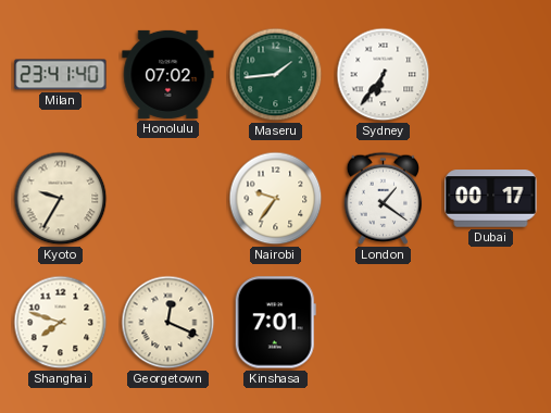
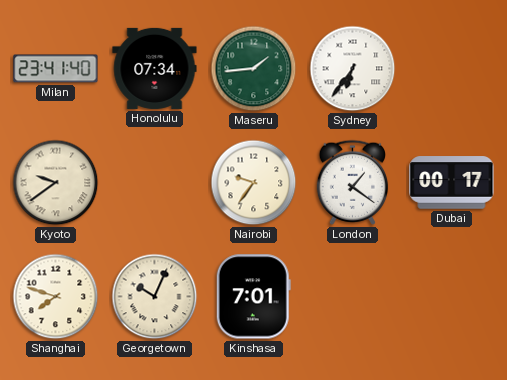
Honolulu: 07:02 -> 07:34
Kyoto: 9:35 -> 9:39
Georgetown: 12:19 -> 10:04
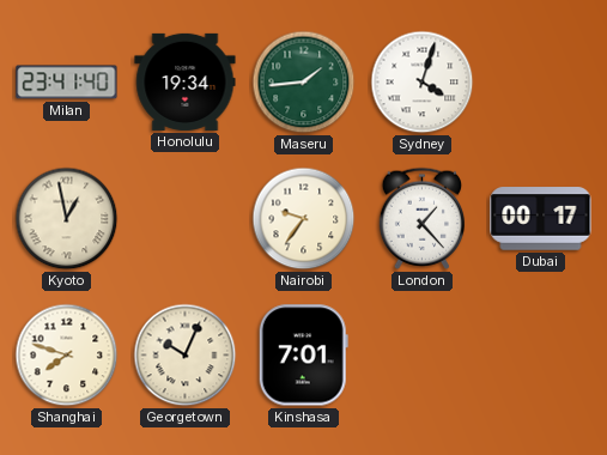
Honolulu: 07:34 -> 19:34
Sydney: 6:36 -> 4:03
Kyoto: 9:39 -> 12:58
London: 1:21 -> 1:23
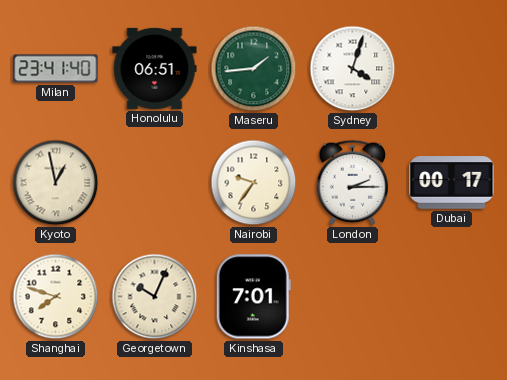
Honolulu: 19:34 -> 06:51
London: 1:23 -> 2:15
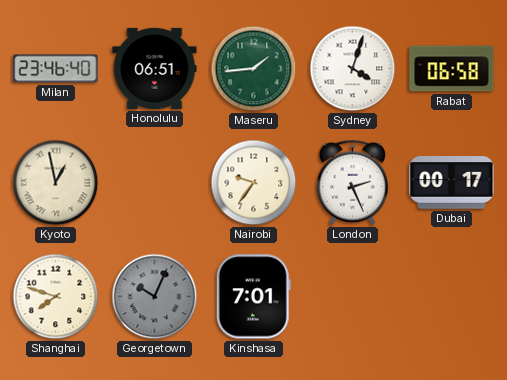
Milan: 23:41 -> 23:46
Rabat: none -> 06:58
London: 2:15 -> 2:26
Georgetown dial: cream -> grey
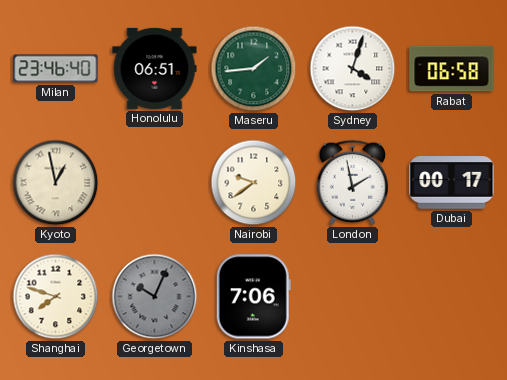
Nairobi: 9:36 -> 9:39
London: 2:26 -> 1:58
Kinshasa: 7:01 -> 7:06
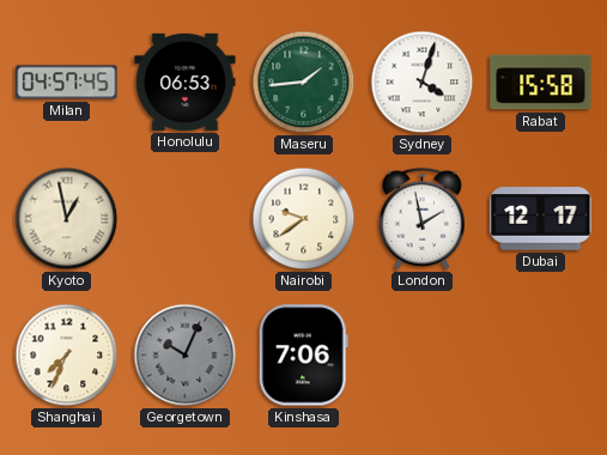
Milan: 23:46 -> 04:57
Honolulu: 06:51 -> 06:53
Rabat: 06:58 -> 15:58
Dubai: 00:17 -> 12:17
Shanghai: 7:48 -> 7:34
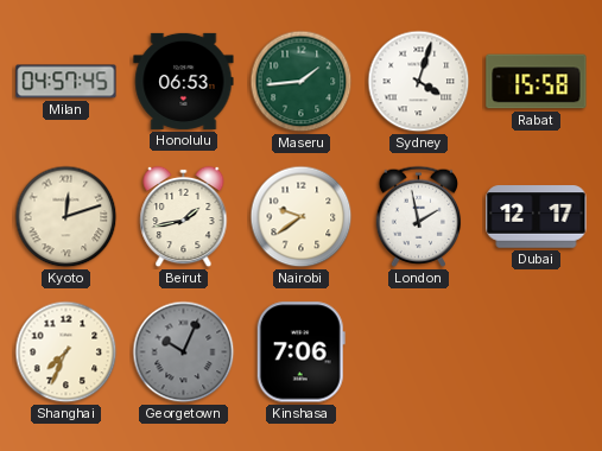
Kyoto: 12:58 -> 12:12
Beirut: none -> 1:43
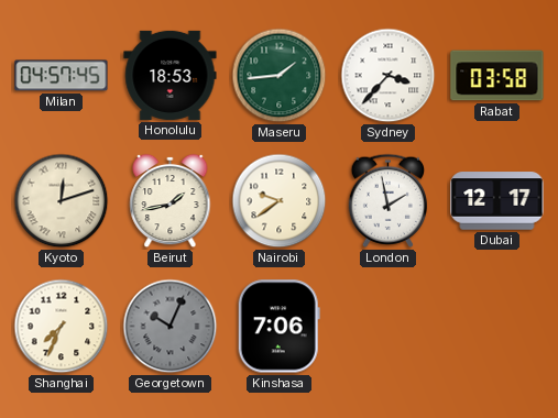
Honolulu: 06:53 -> 18:53
Sydney: 4:03 -> 3:37
Rabat: 15:58 -> 03:58
